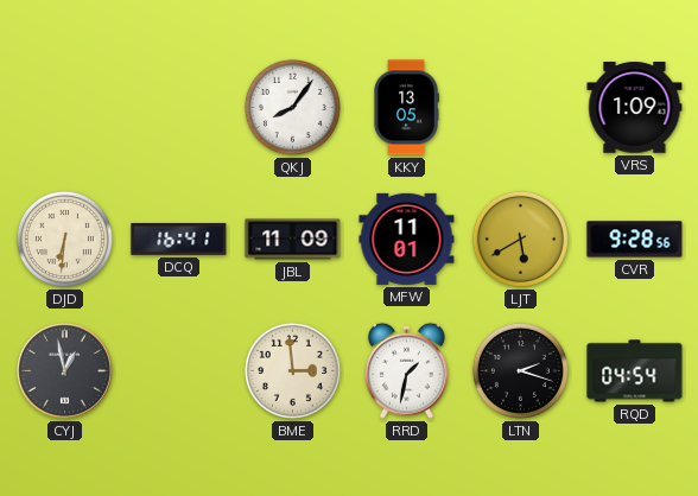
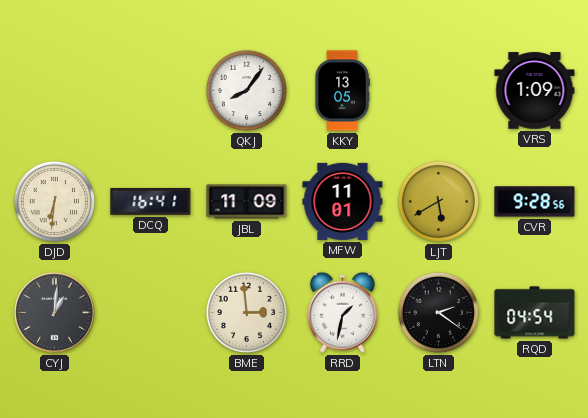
CYJ: 12:58 -> 1:01
LTN: 2:18 -> 2:21
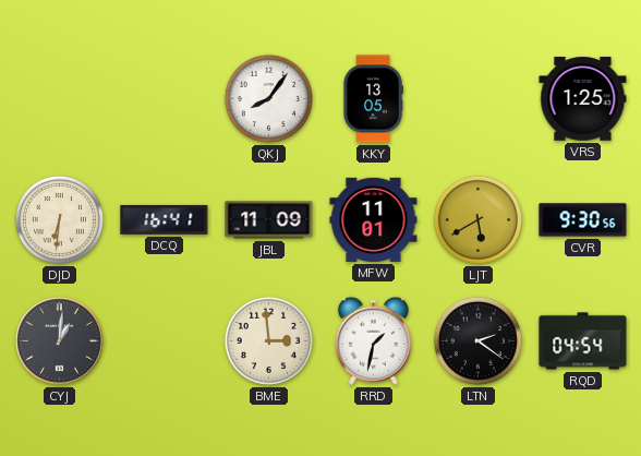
VRS: 1:09 -> 1:25
CVR: 9:28 -> 9:30
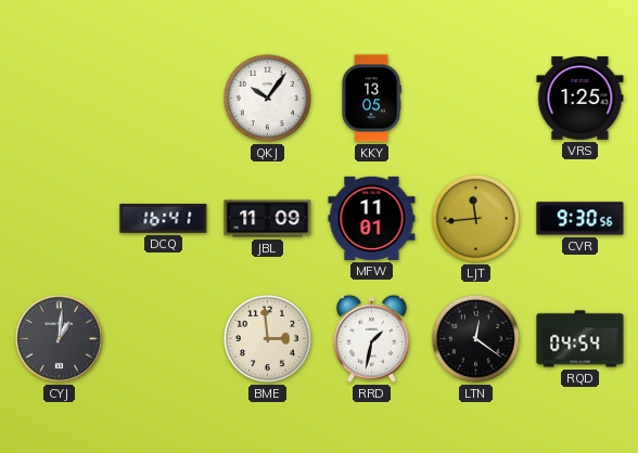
QKJ: 8:06 -> 10:06
DJD: 6:31 -> none
LJT: 5:40 -> 11:44
LTN: 2:21 -> 12:21
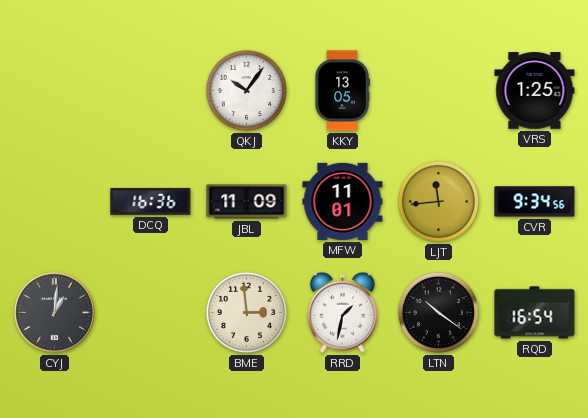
DCQ: 16:41 -> 16:36
CVR: 9:30 -> 9:34
LTN: 12:21 -> 10:21
RQD: 04:54 -> 16:54
